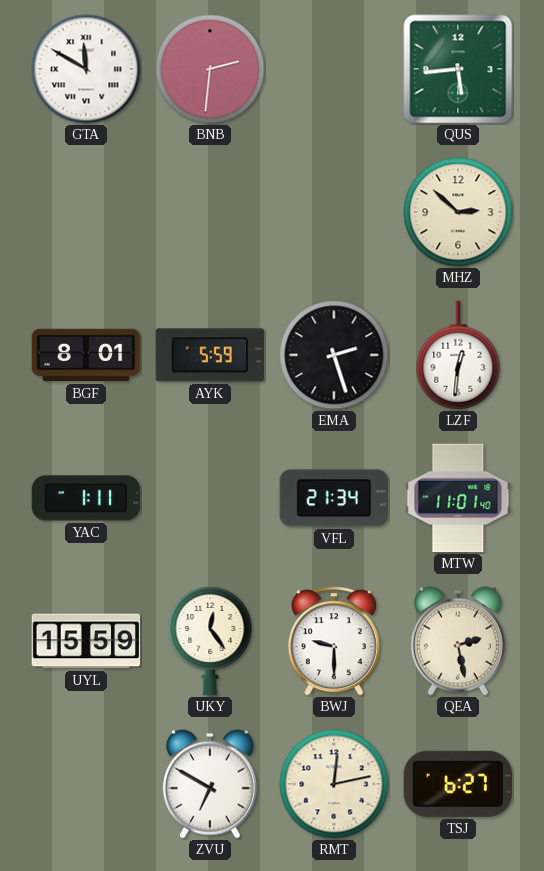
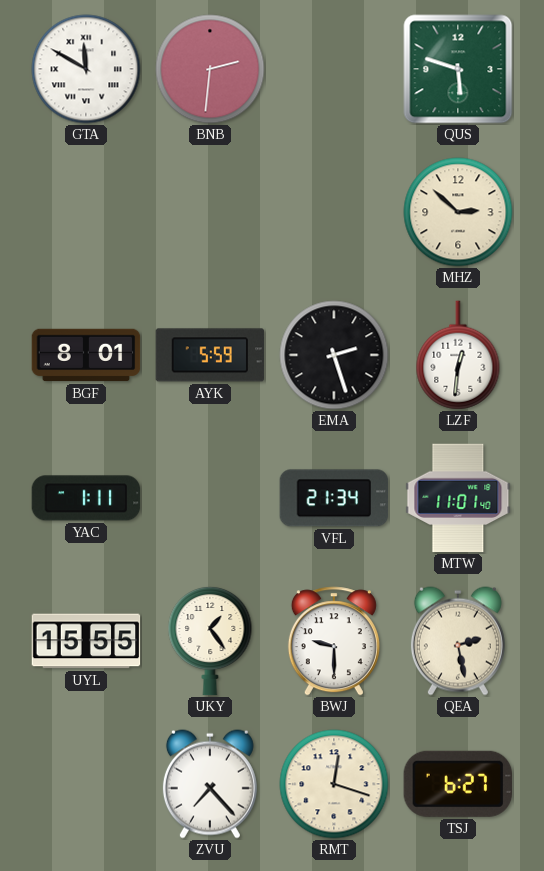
QUS: 5:44 -> 5:48
UYL: 15:59 -> 15:55
UKY: 12:24 -> 1:24
ZVU: 6:50 -> 7:23
RMT: 12:13 -> 12:18
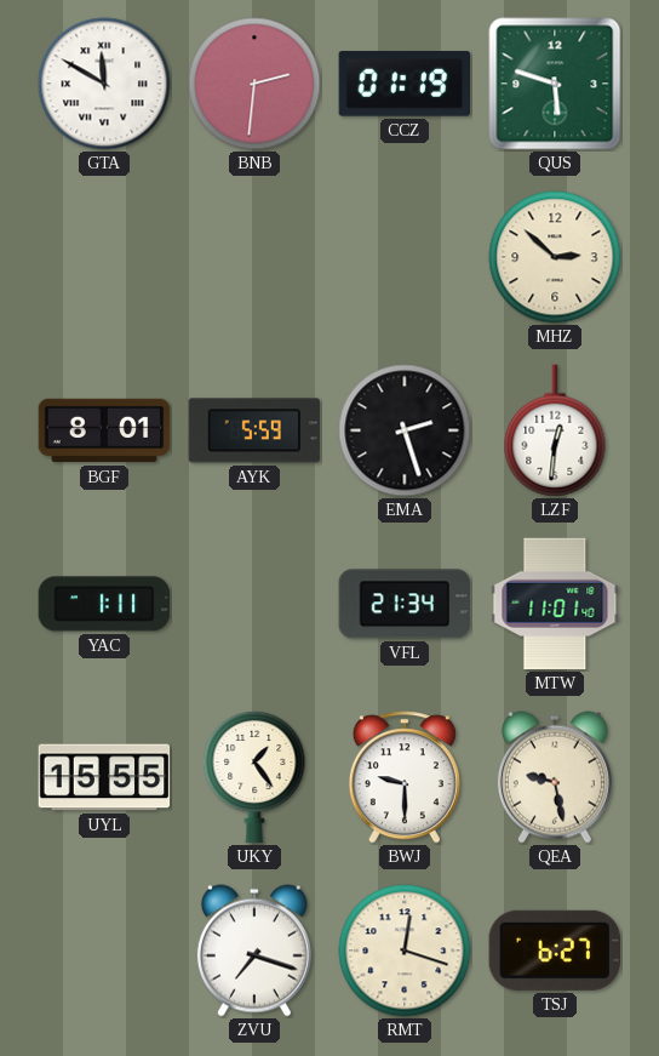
CCZ: none -> 01:19
QEA: 2:28 -> 9:28
ZVU: 7:23 -> 7:18
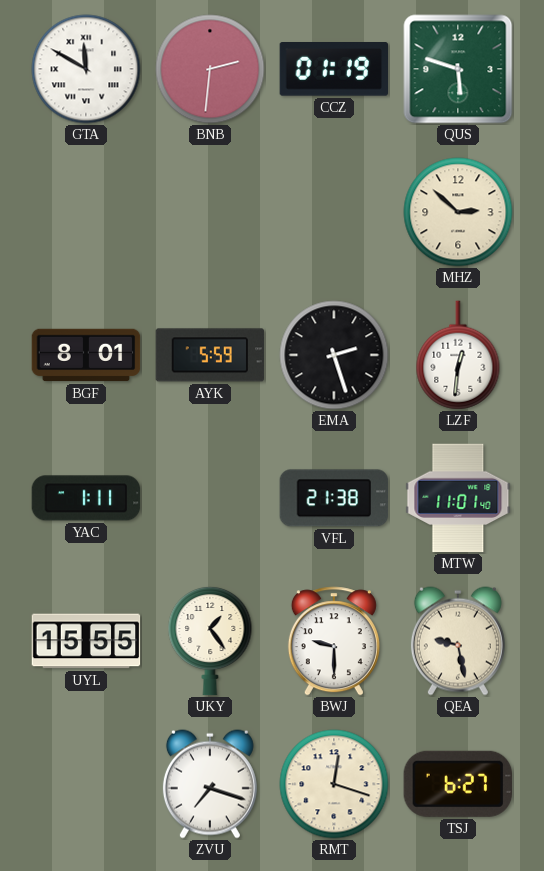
VFL: 21:34 -> 21:38
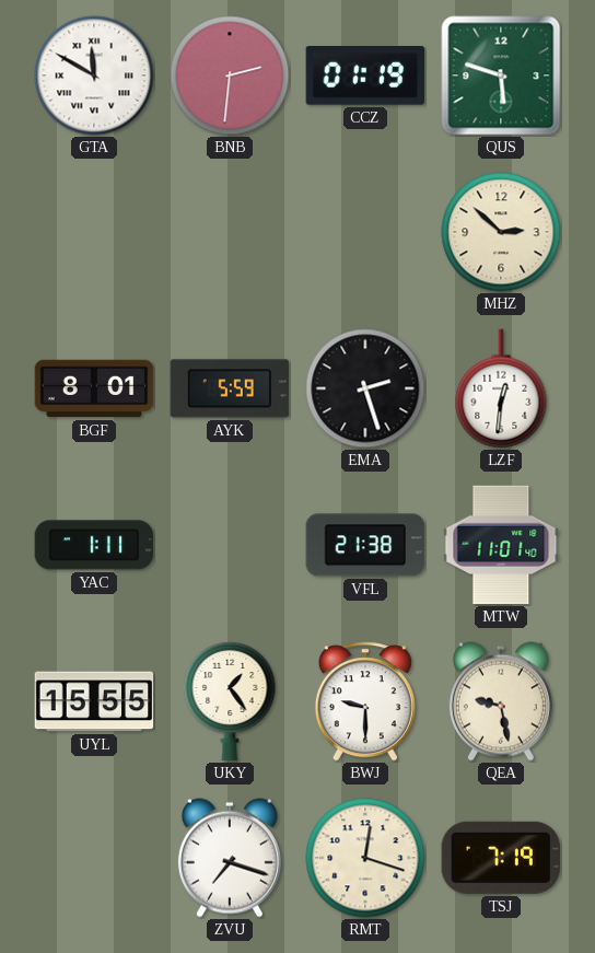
TSJ: 6:27 -> 7:19
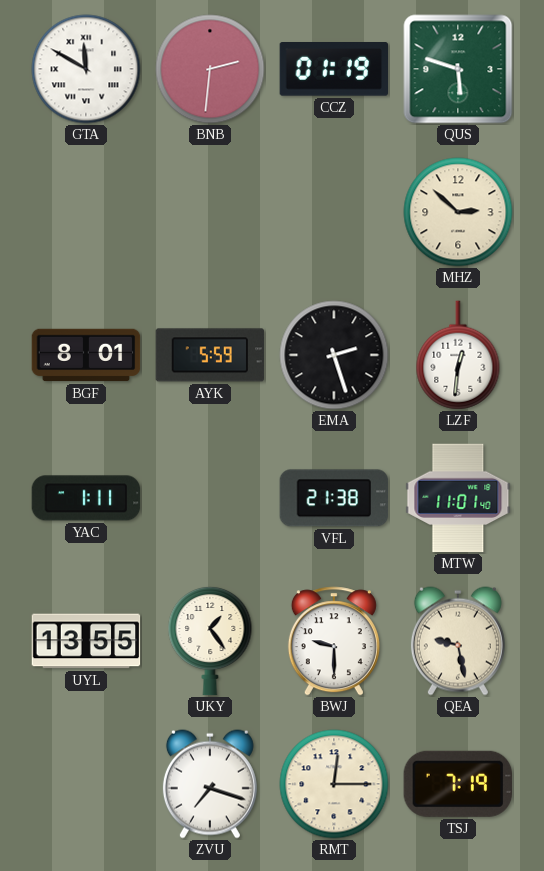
UYL: 15:55 -> 13:55
RMT: 12:18 -> 12:15
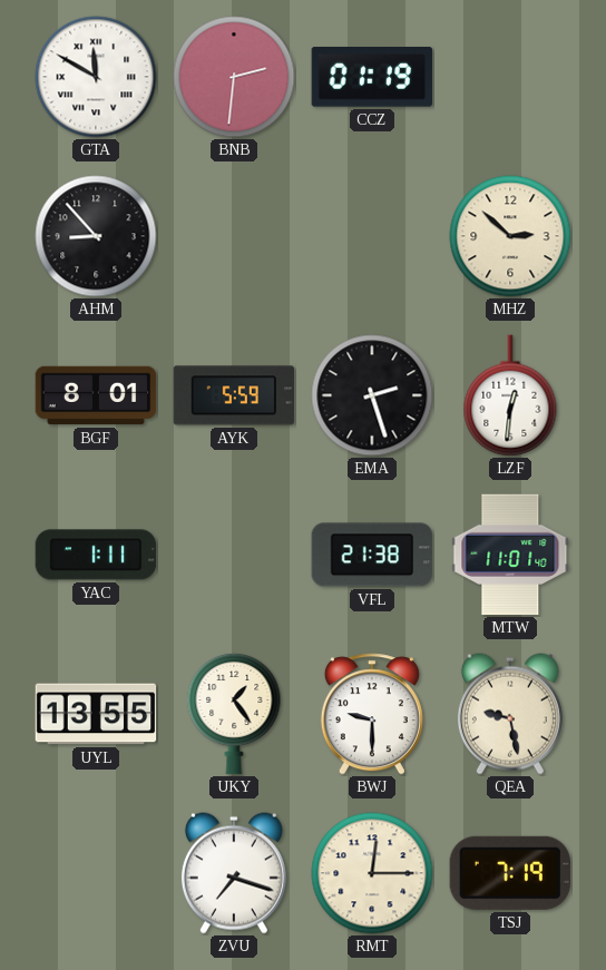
QUS: 5:48 -> none
AHM: none -> 8:53
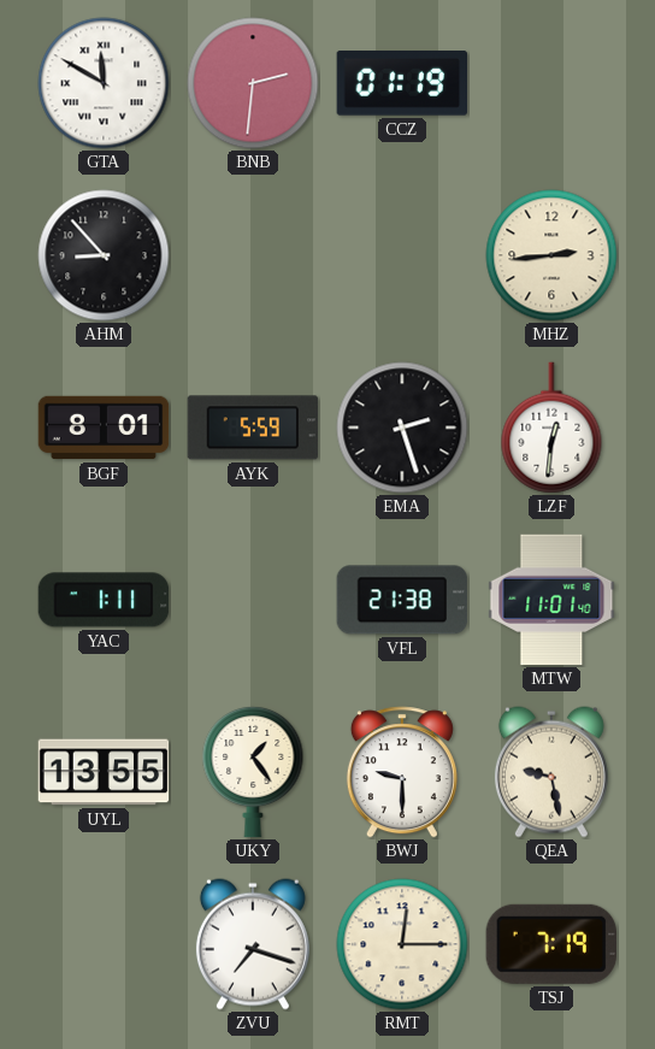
MHZ: 2:52 -> 2:44
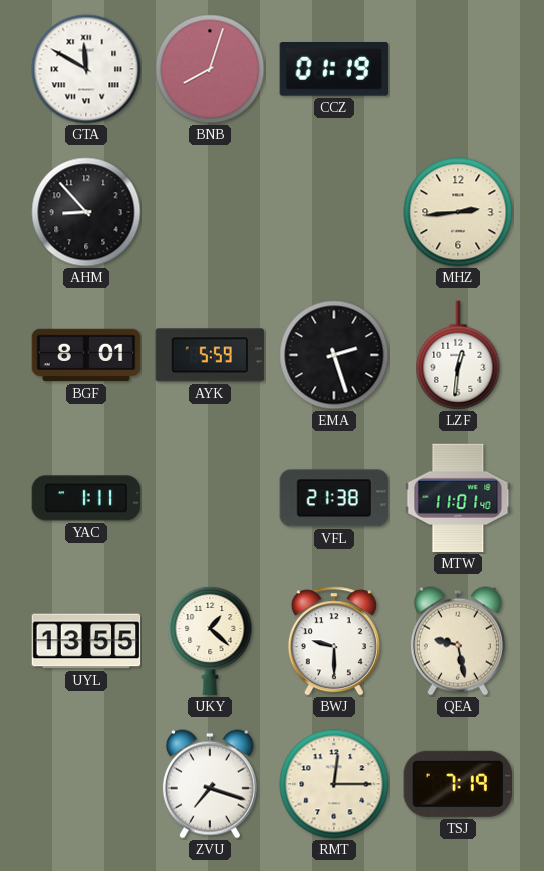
BNB: 2:31 -> 8:03
UKY: 1:24 -> 1:22
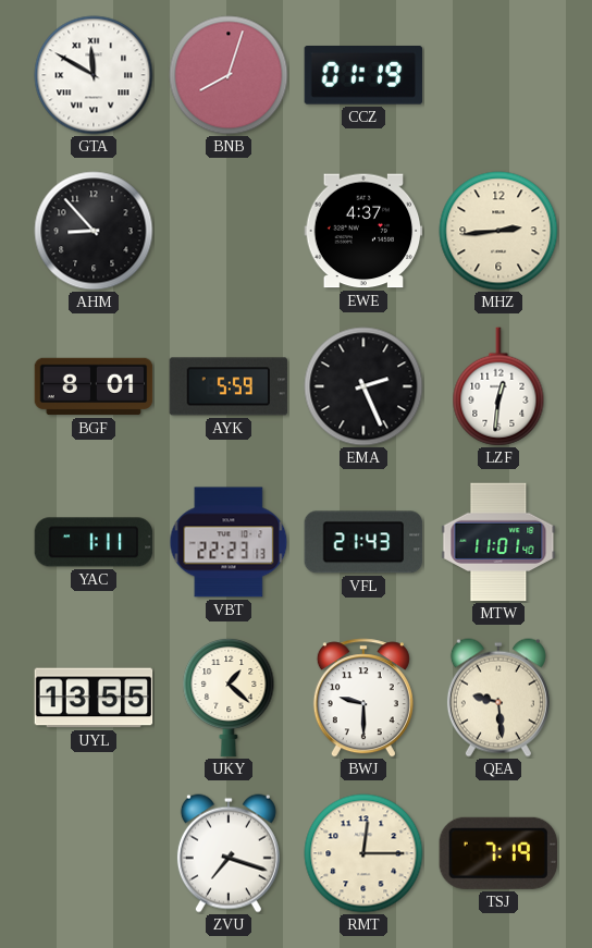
EWE: none -> 4:37
EMA: 2:27 -> 2:26
VBT: none -> 22:23
VFL: 21:38 -> 21:43
QEA: 9:28 -> 9:29
